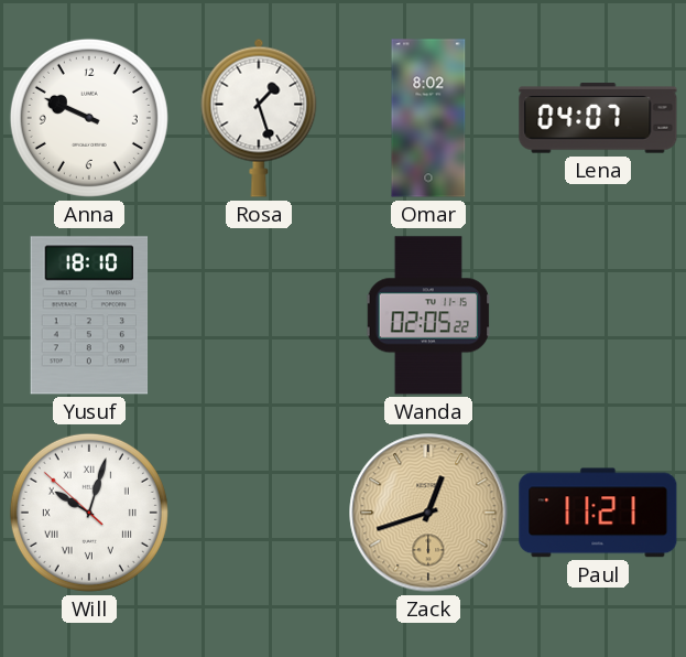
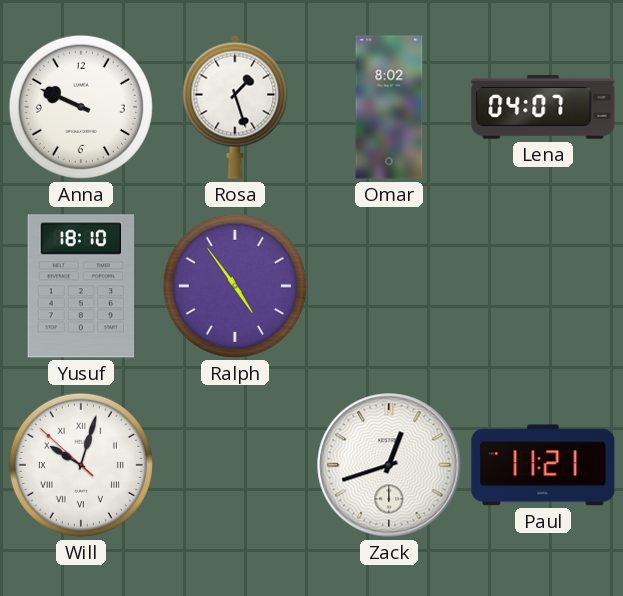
Ralph: none -> 4:54
Wanda: 02:05 -> none
Zack dial: champagne -> white
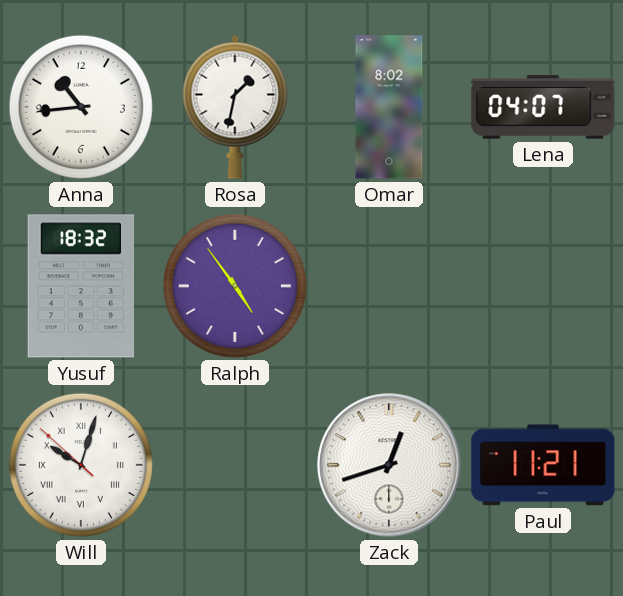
Anna: 9:49 -> 10:44
Rosa: 1:27 -> 1:32
Yusuf: 18:10 -> 18:32
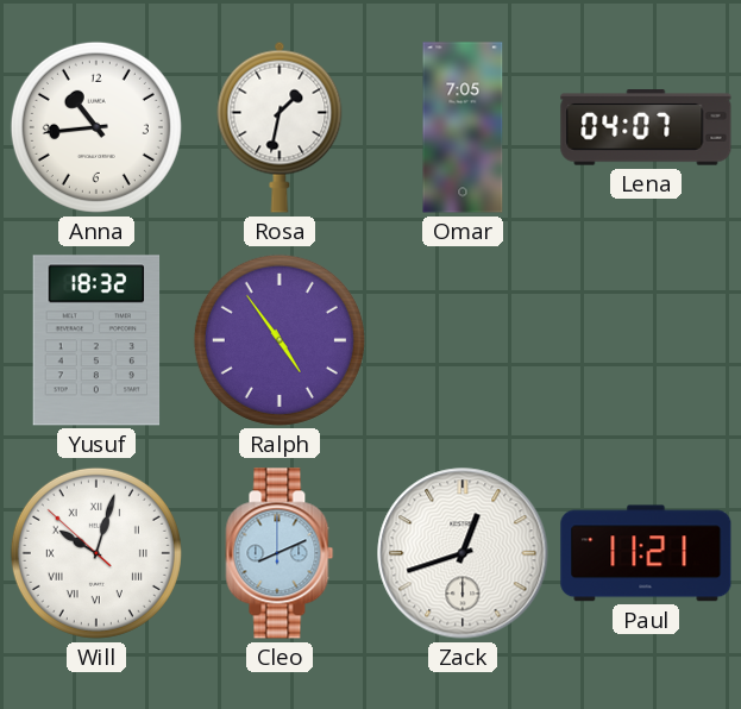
Omar: 8:02 -> 7:05
Cleo: none -> 8:11
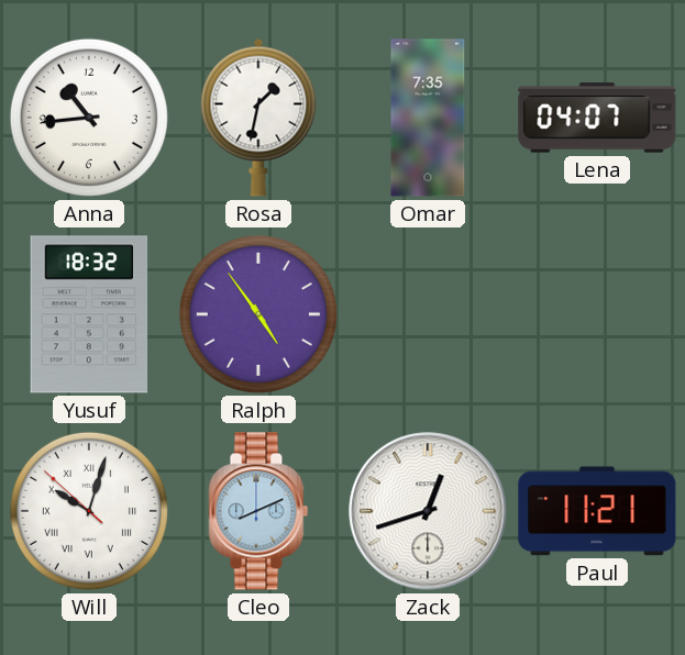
Omar: 7:05 -> 7:35
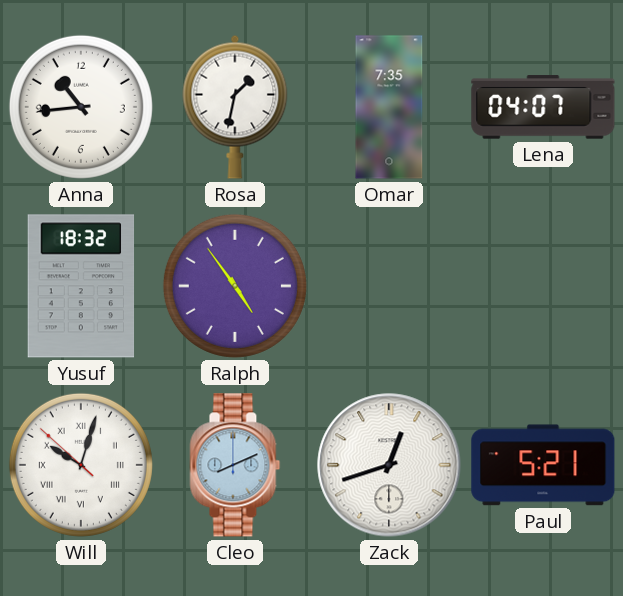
Paul: 11:21 -> 5:21
